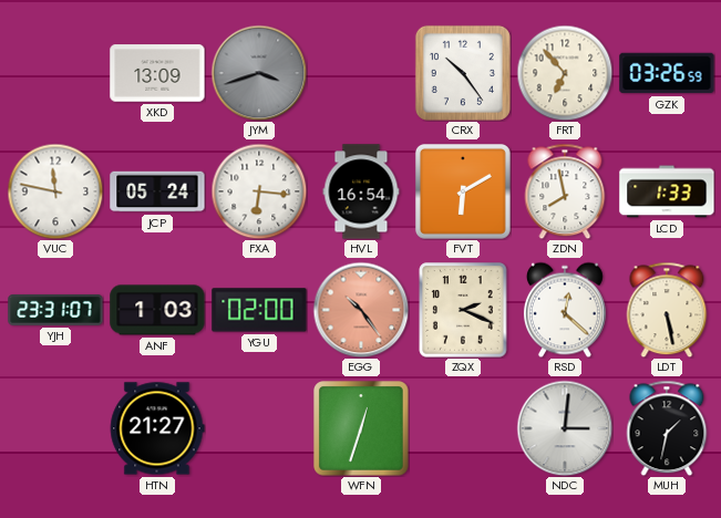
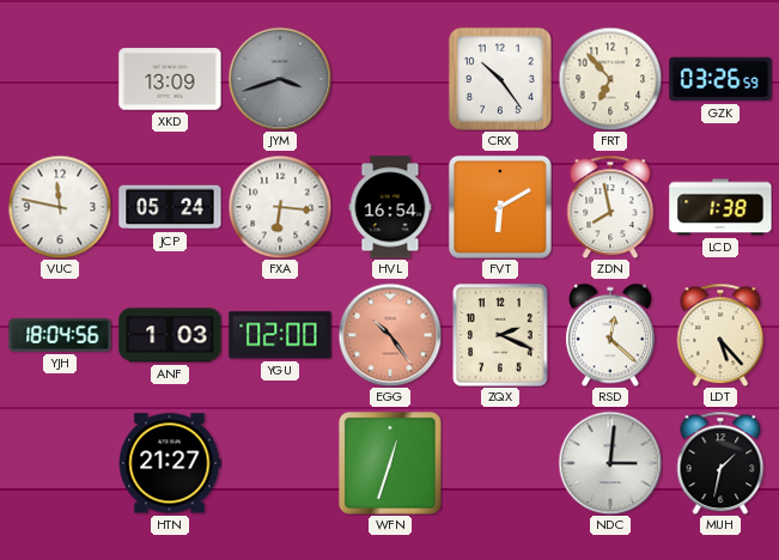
LCD: 1:33 -> 1:38
YJH: 23:31 -> 18:04
LDT: 5:28 -> 5:23
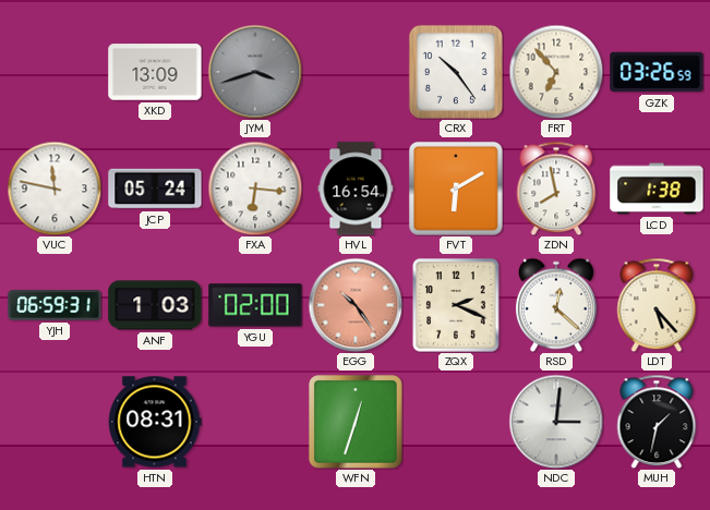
YJH: 18:04 -> 06:59
HTN: 21:27 -> 08:31
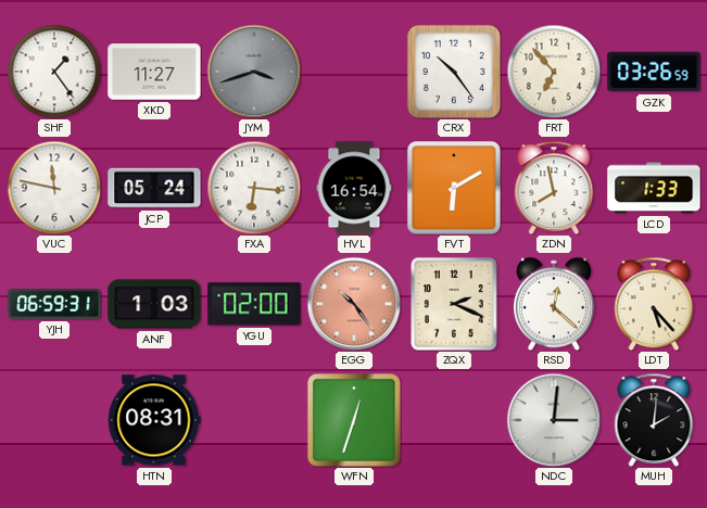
SHF: none -> 1:24
XKD: 13:09 -> 11:27
LCD: 1:38 -> 1:33
MUH: 1:32 -> 2:01
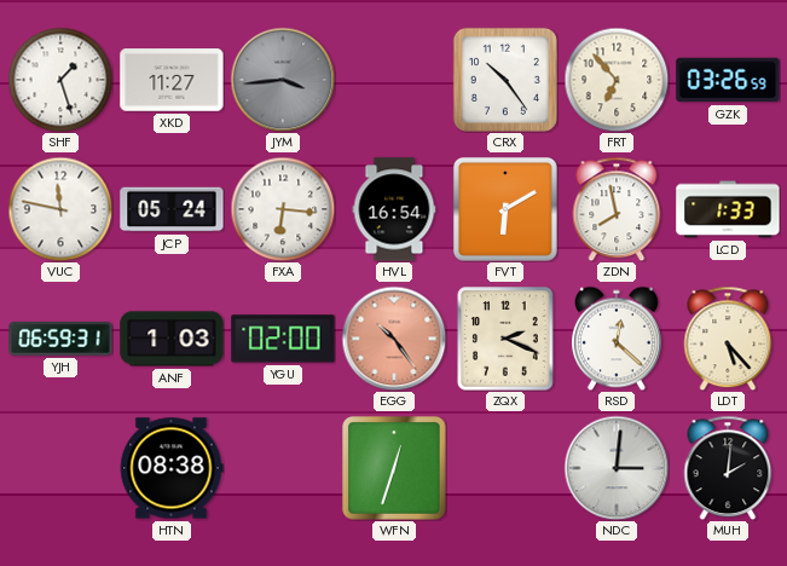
SHF: 1:24 -> 1:27
JYM: 3:42 -> 3:44
HTN: 08:31 -> 08:38
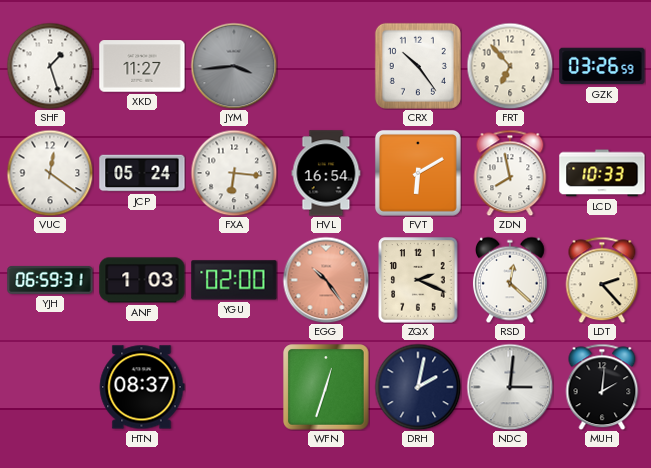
VUC: 11:47 -> 12:21
LCD: 1:33 -> 10:33
LDT: 5:23 -> 2:23
HTN: 08:38 -> 08:37
DRH: none -> 2:02
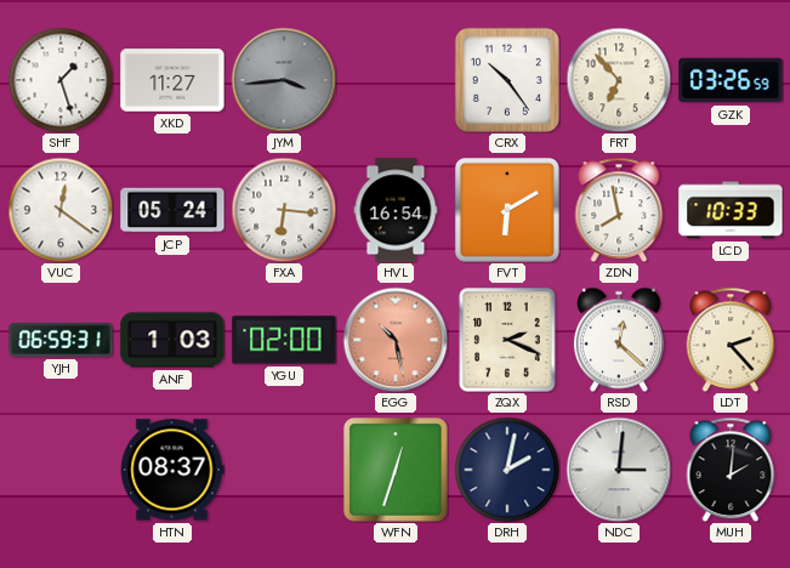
EGG: 10:24 -> 10:28
